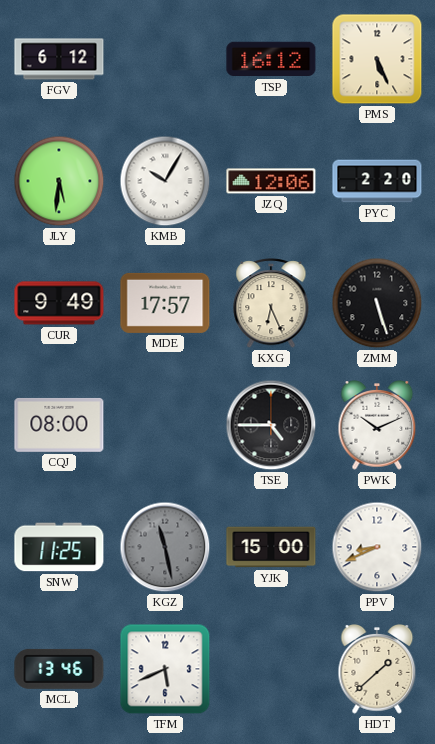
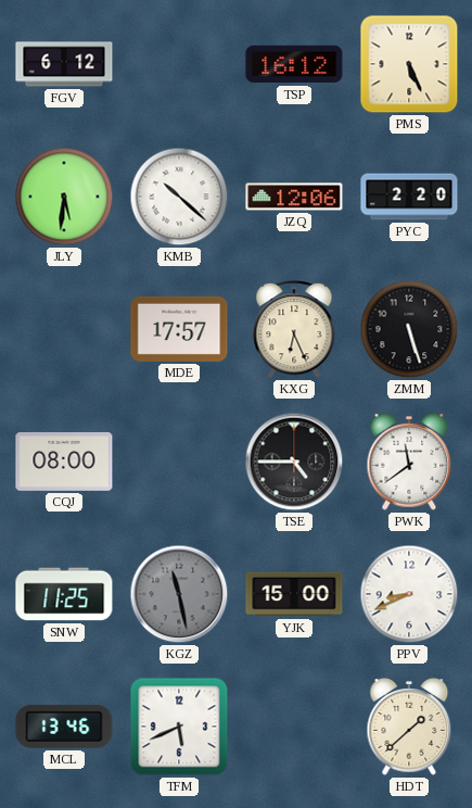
KMB: 10:05 -> 10:22
CUR: 9:49 -> none
PWK: 10:11 -> 11:39
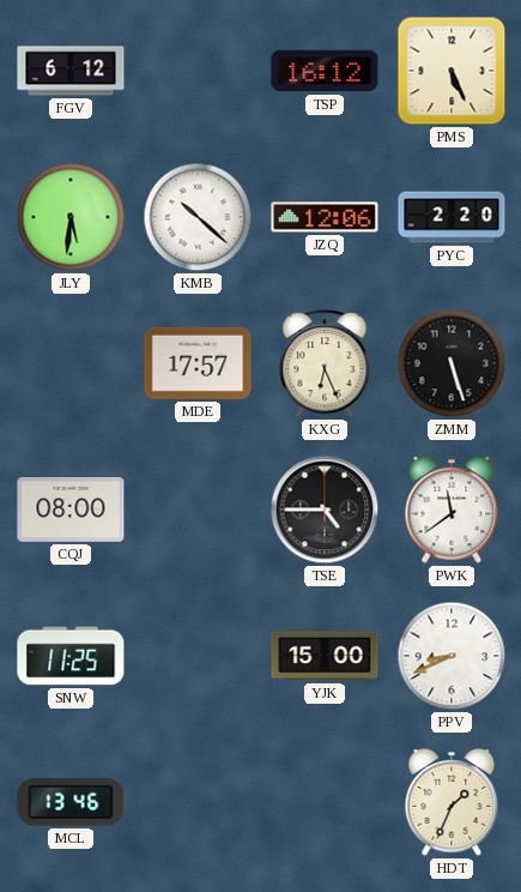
KGZ: 11:28 -> none
TFM: 5:41 -> none
HDT: 1:38 -> 1:34
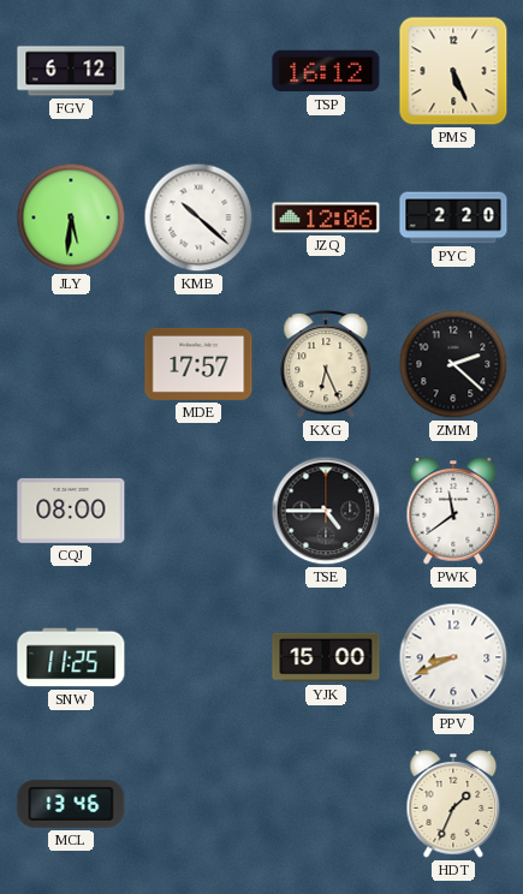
ZMM: 5:27 -> 2:22
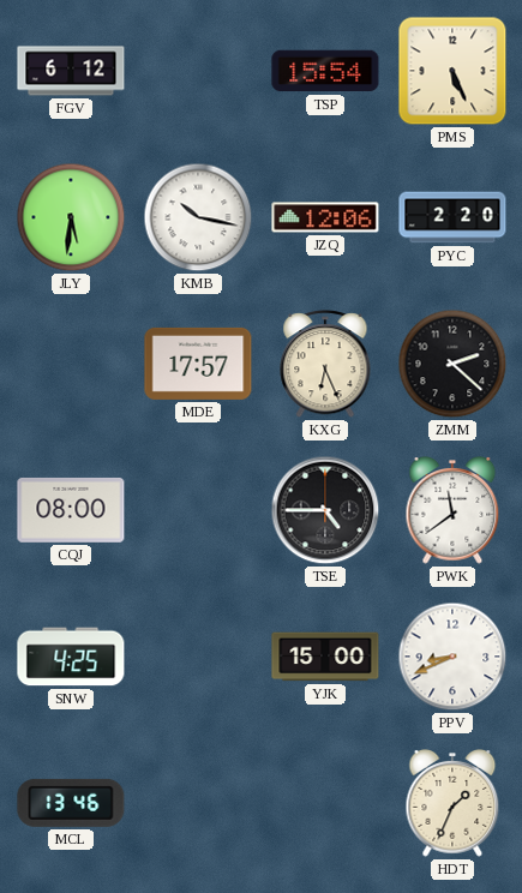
TSP: 16:12 -> 15:54
KMB: 10:22 -> 10:17
SNW: 11:25 -> 4:25
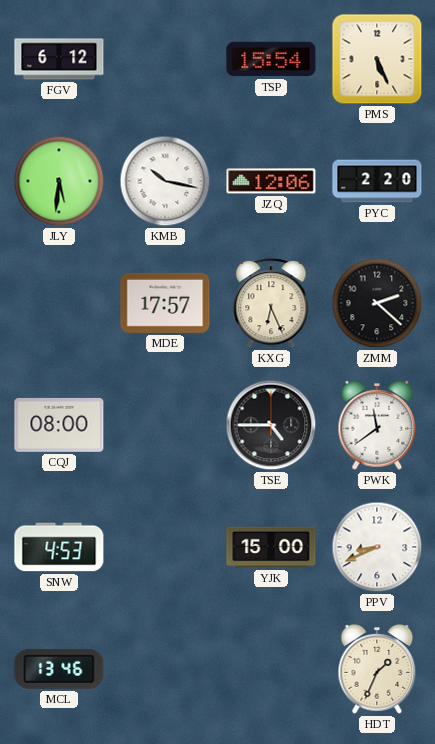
SNW: 4:25 -> 4:53
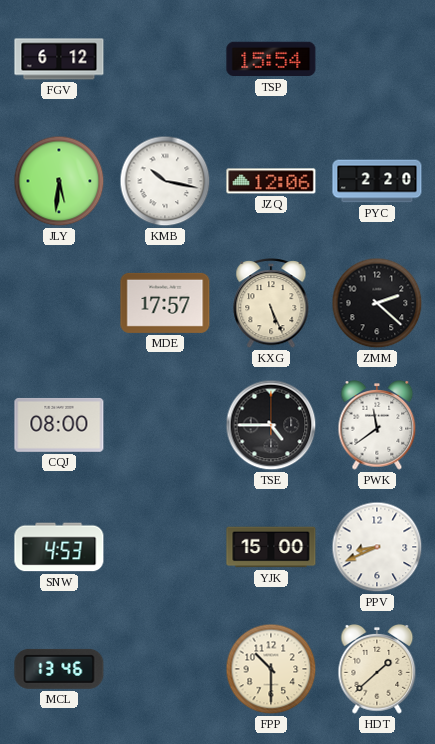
PMS: 5:26 -> none
KXG: 6:26 -> 5:26
FPP: none -> 10:30
HDT: 1:34 -> 1:38
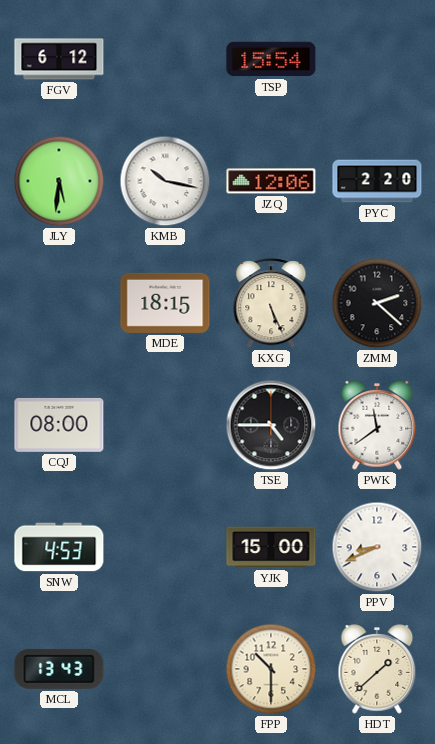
MDE: 17:57 -> 18:15
MCL: 13:46 -> 13:43
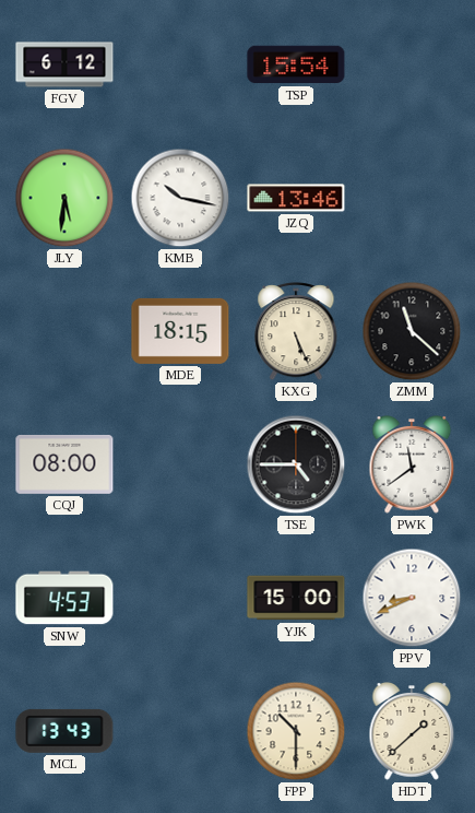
JZQ: 12:06 -> 13:46
PYC: 2:20 -> none
ZMM: 2:22 -> 11:22
